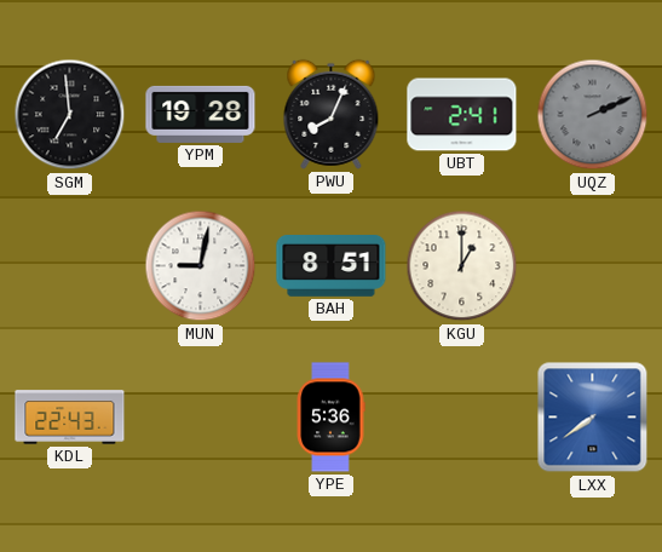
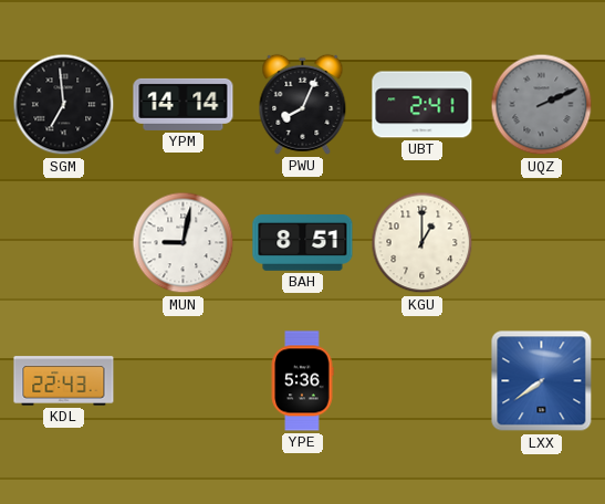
YPM: 19:28 -> 14:14
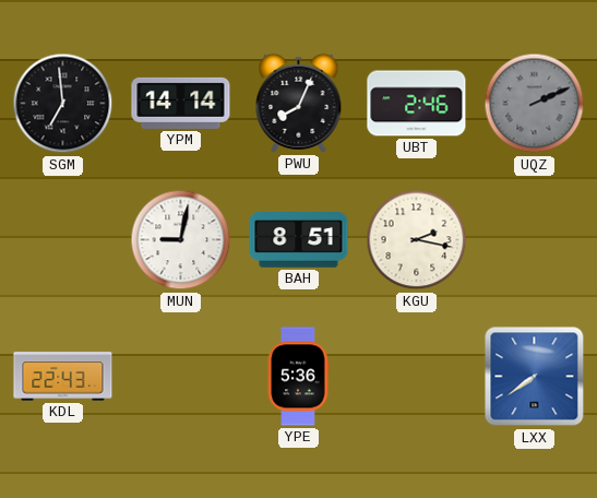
UBT: 2:41 -> 2:46
KGU: 1:00 -> 2:17
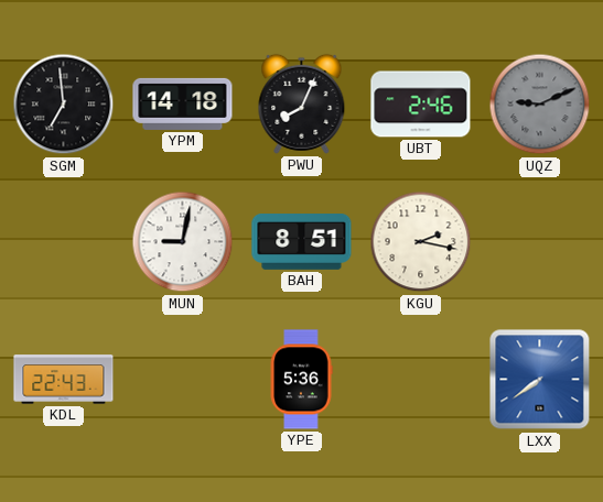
YPM: 14:14 -> 14:18
UQZ: 2:11 -> 9:11
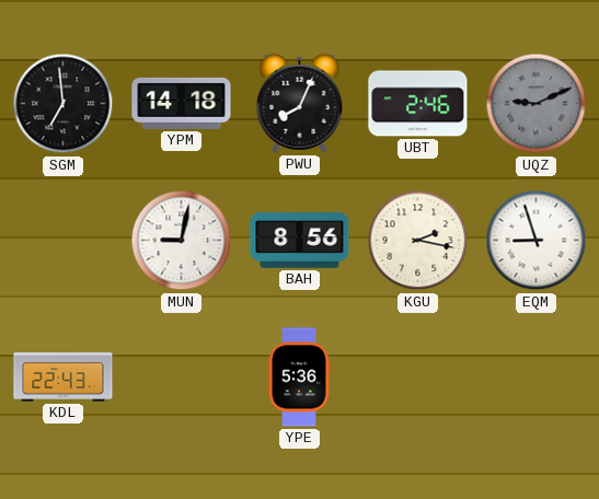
BAH: 8:51 -> 8:56
EQM: none -> 8:57
LXX: 7:39 -> none
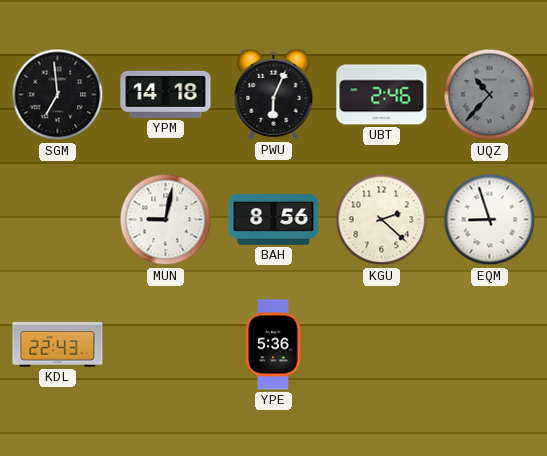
PWU: 8:04 -> 6:04
UQZ: 9:11 -> 10:37
KGU: 2:17 -> 2:22
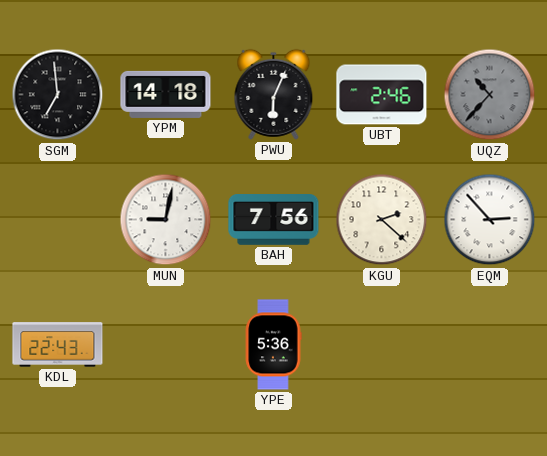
BAH: 8:56 -> 7:56
EQM: 8:57 -> 2:53
